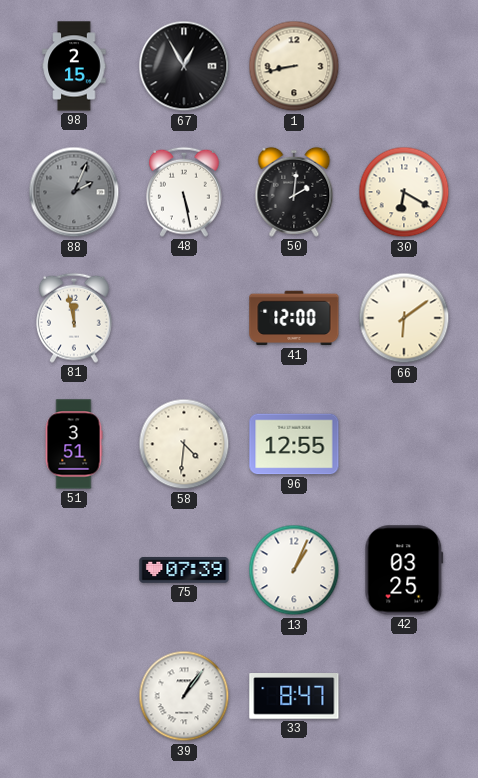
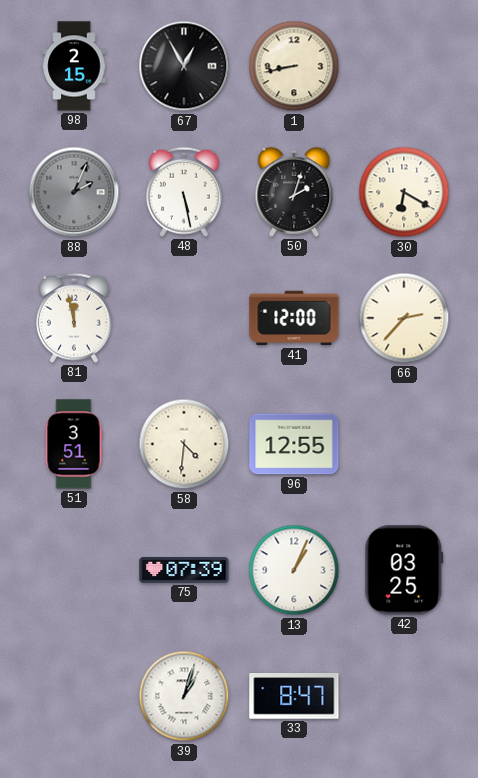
50: 2:01 -> 2:03
66: 6:09 -> 2:37
39: 1:06 -> 1:03
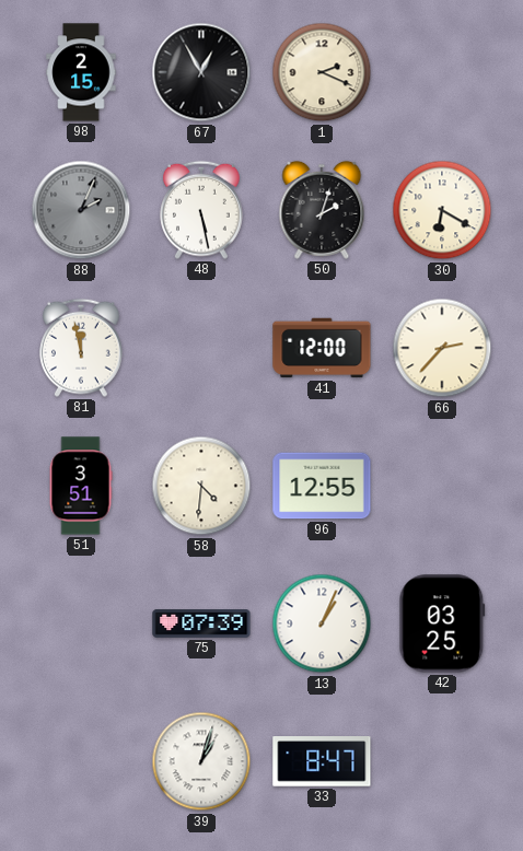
1: 8:43 -> 2:19
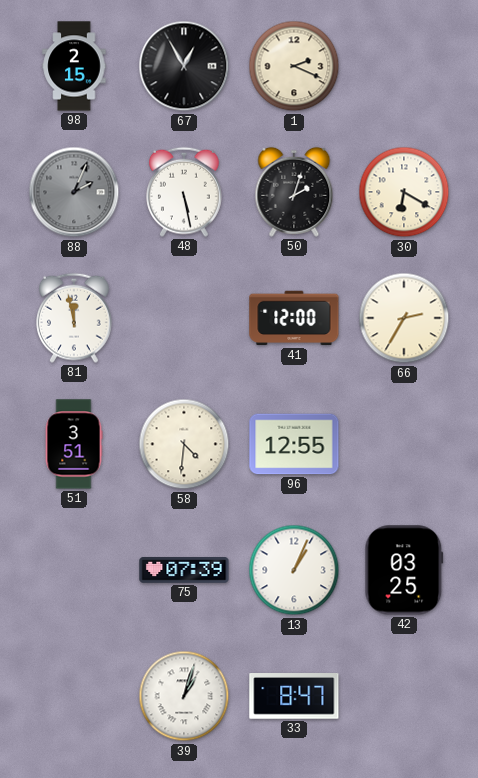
66: 2:37 -> 2:35
